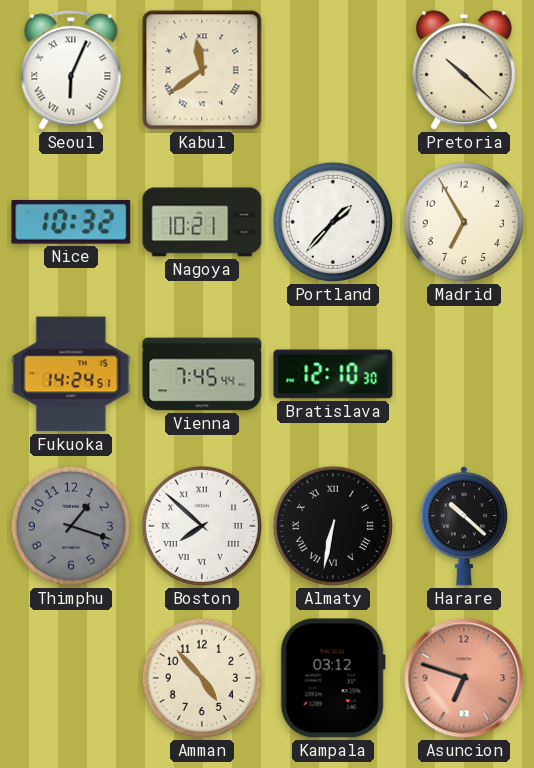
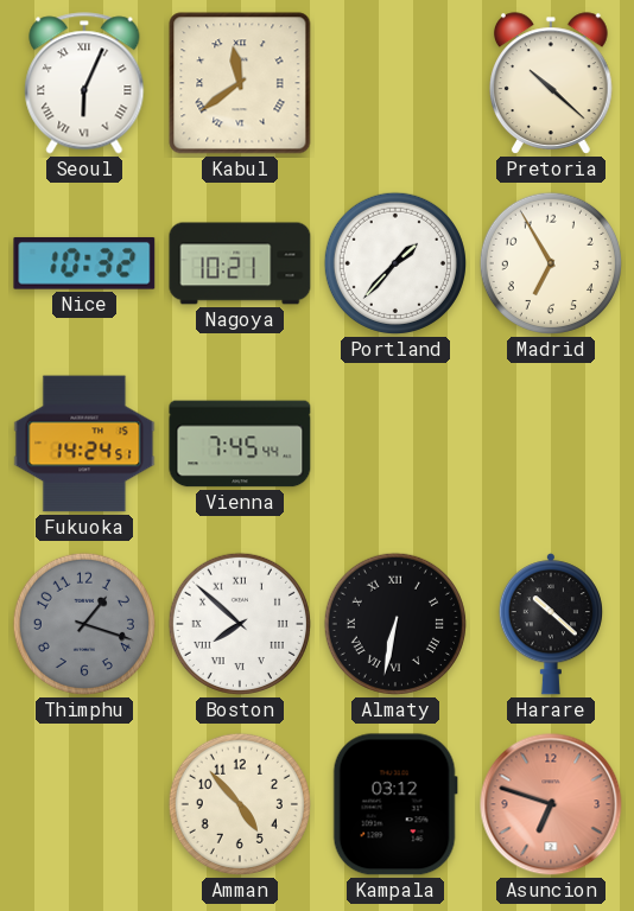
Bratislava: 12:10 -> none
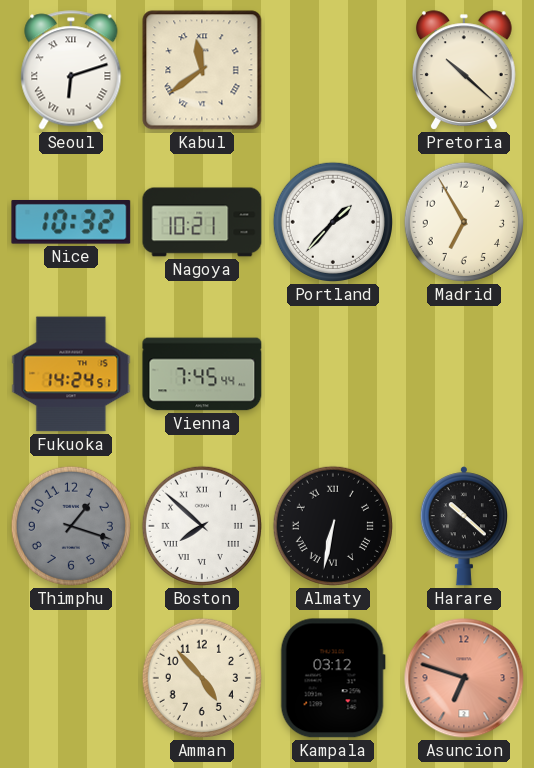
Seoul: 6:04 -> 6:12
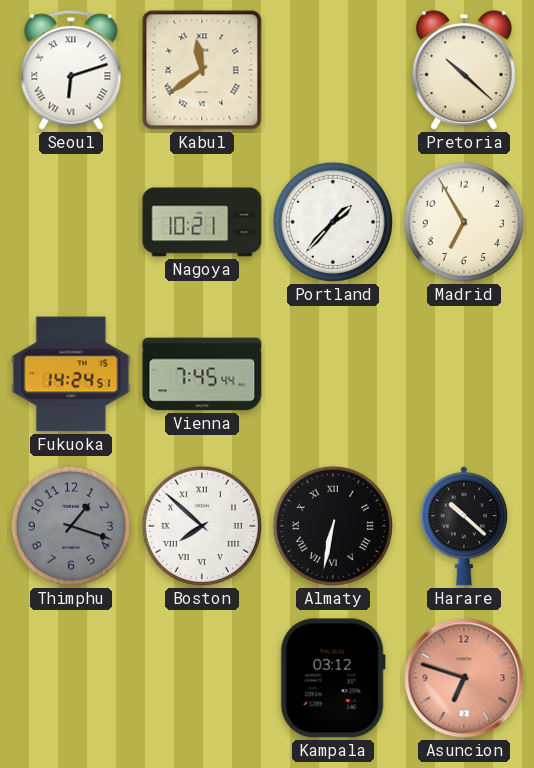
Nice: 10:32 -> none
Amman: 4:53 -> none
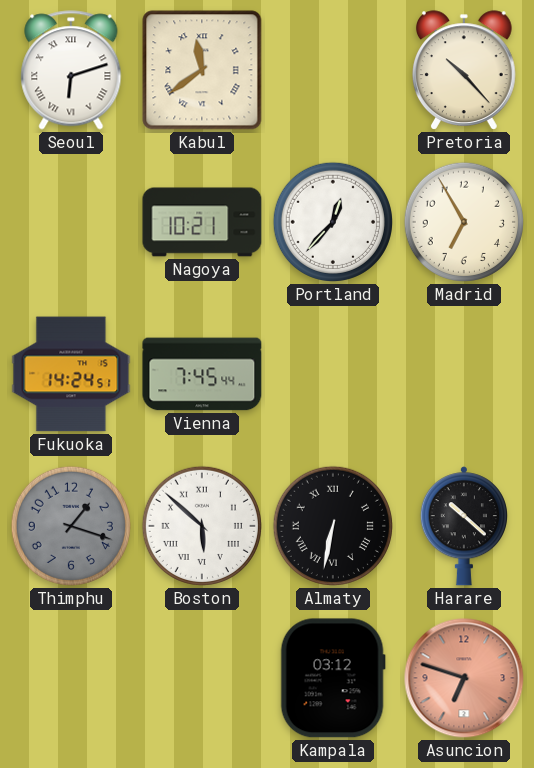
Pretoria: 10:22 -> 10:23
Portland: 1:37 -> 12:37
Boston: 7:52 -> 5:52
